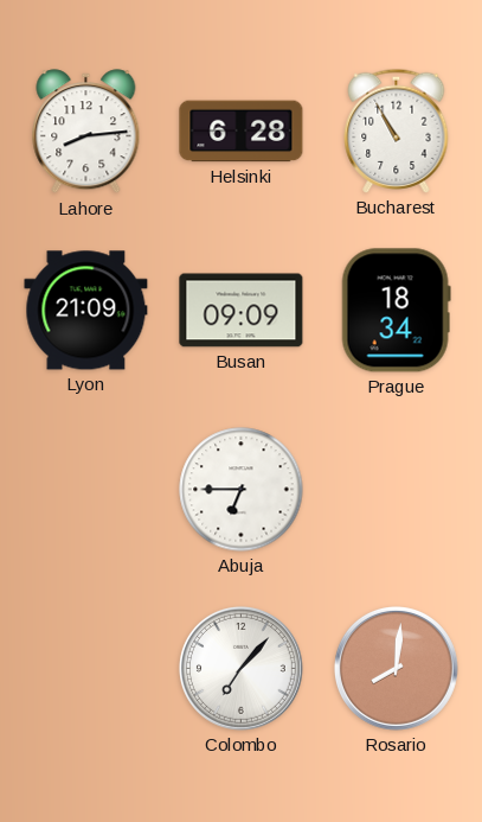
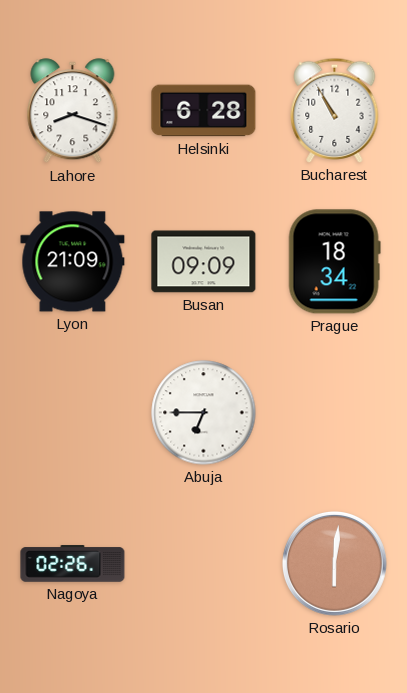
Lahore: 8:14 -> 8:18
Nagoya: none -> 02:26
Colombo: 7:07 -> none
Rosario: 8:01 -> 6:01
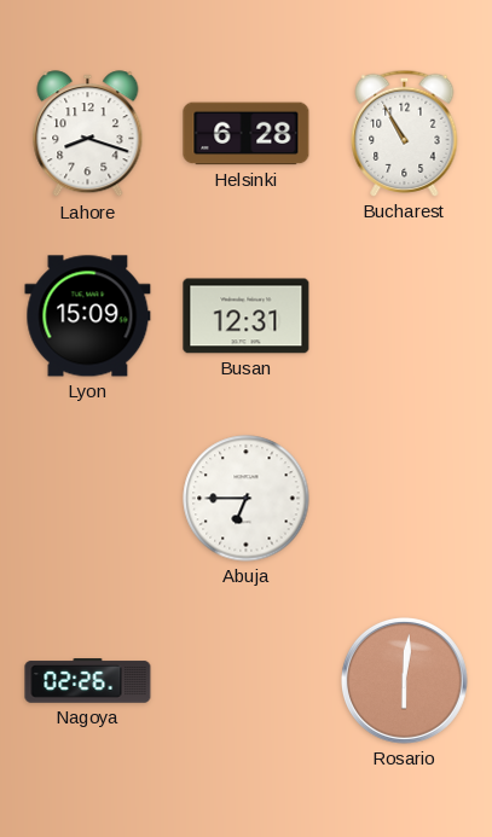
Lyon: 21:09 -> 15:09
Busan: 09:09 -> 12:31
Prague: 18:34 -> none
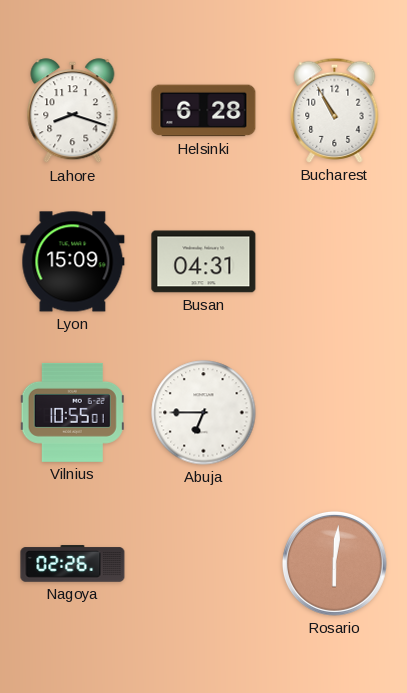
Busan: 12:31 -> 04:31
Vilnius: none -> 10:55
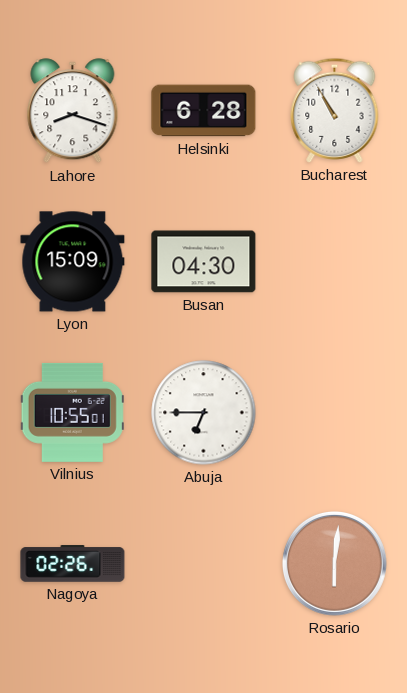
Busan: 04:31 -> 04:30
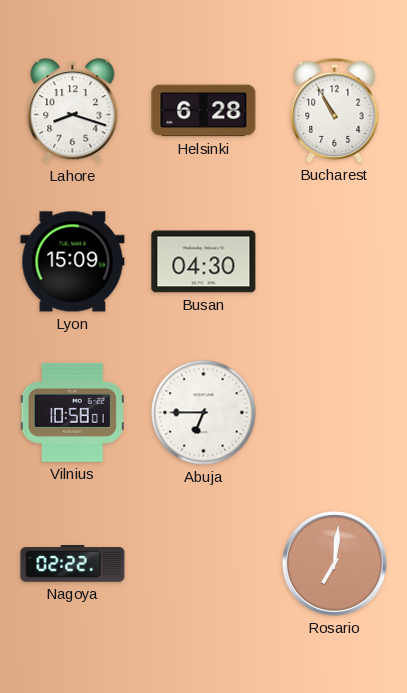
Vilnius: 10:55 -> 10:58
Nagoya: 02:26 -> 02:22
Rosario: 6:01 -> 7:01
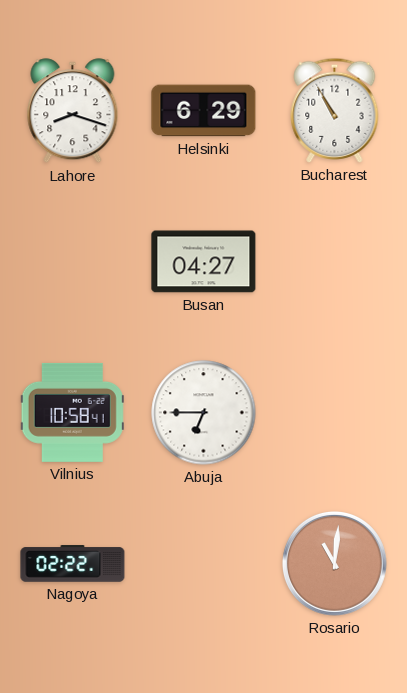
Helsinki: 6:28 -> 6:29
Lyon: 15:09 -> none
Busan: 04:30 -> 04:27
Vilnius: 10:58:01 -> 10:58:41
Rosario: 7:01 -> 11:01
